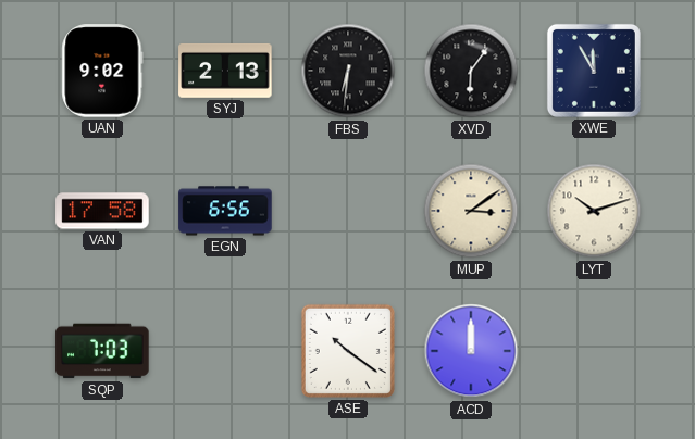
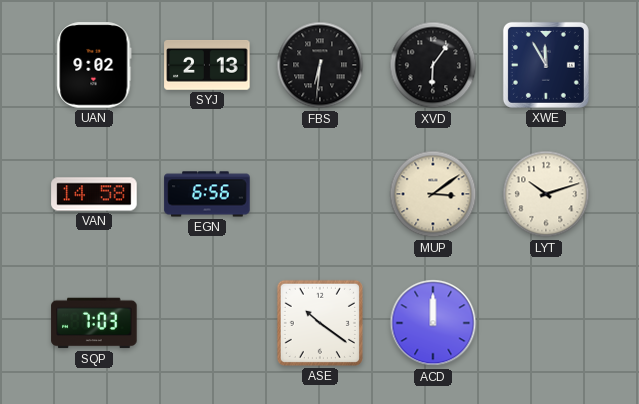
VAN: 17:58 -> 14:58
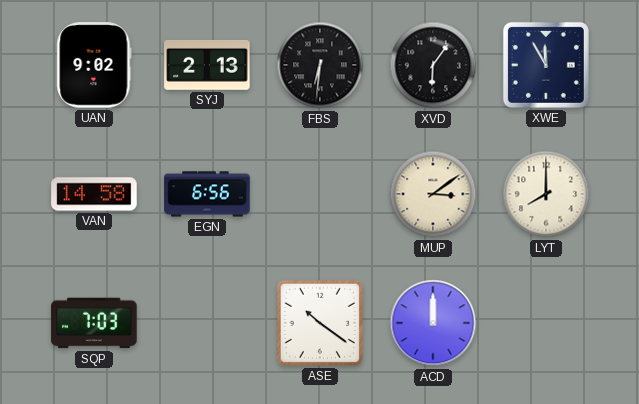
LYT: 10:12 -> 8:00
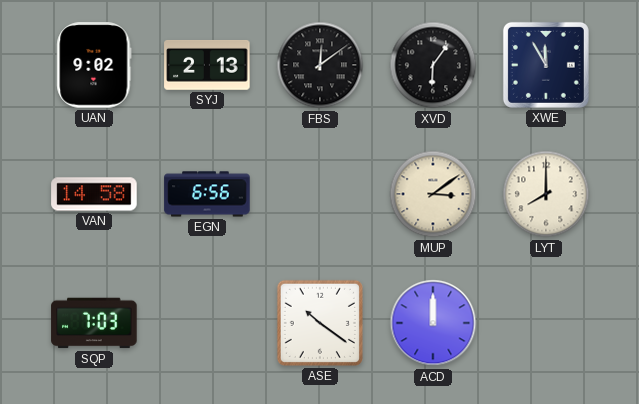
FBS: 6:31 -> 12:09
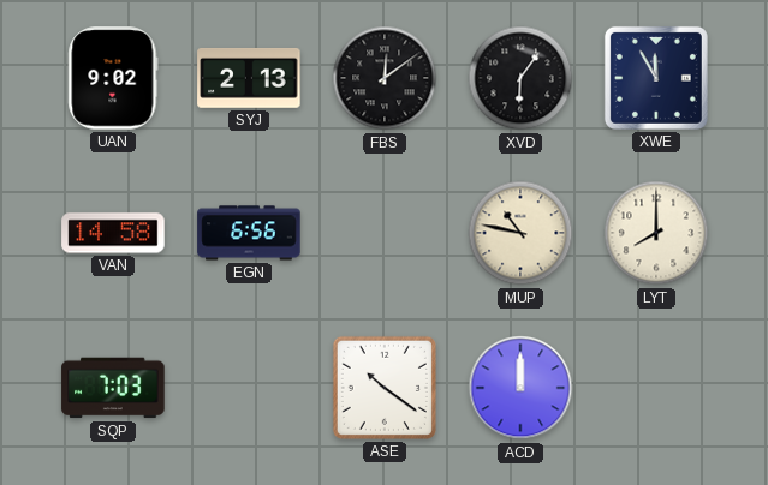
MUP: 3:09 -> 10:47
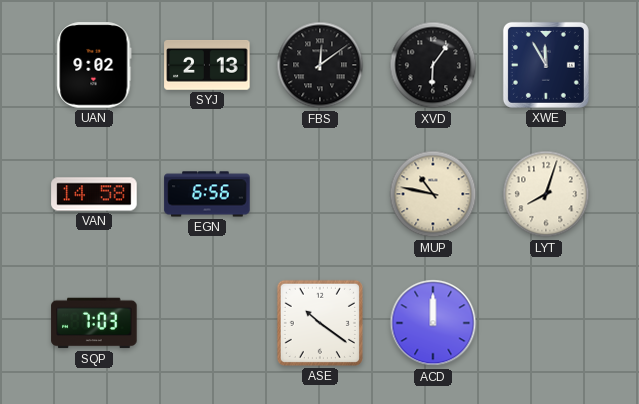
LYT: 8:00 -> 8:03
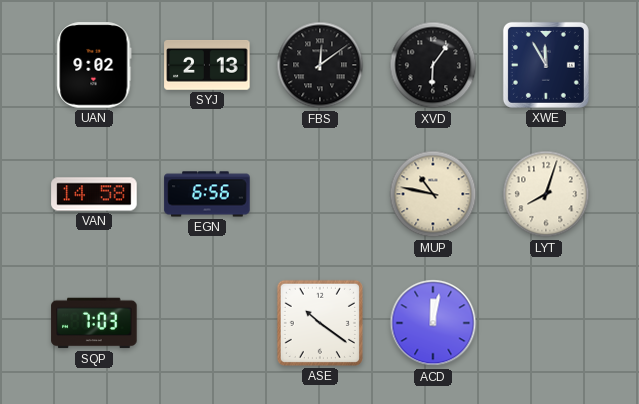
ACD: 12:00 -> 12:02
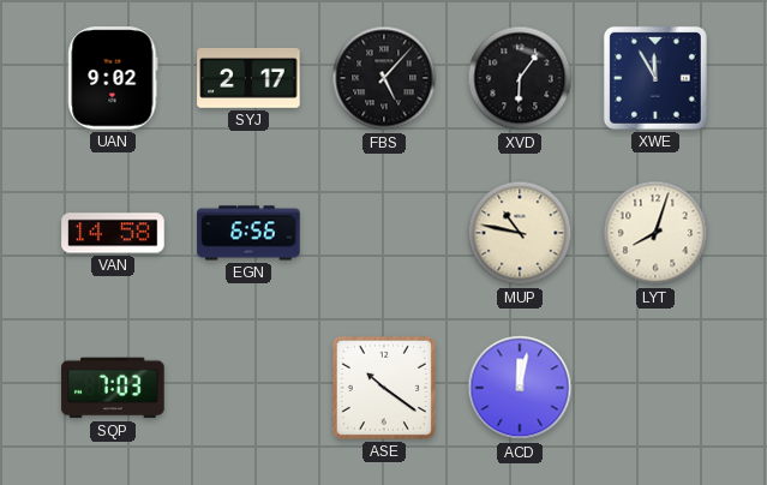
SYJ: 2:13 -> 2:17
FBS: 12:09 -> 5:07
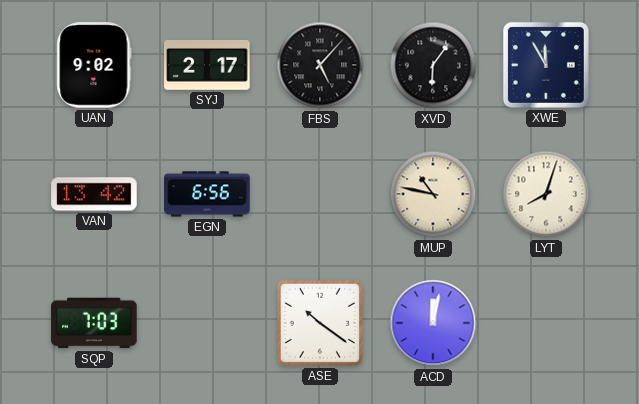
VAN: 14:58 -> 13:42
